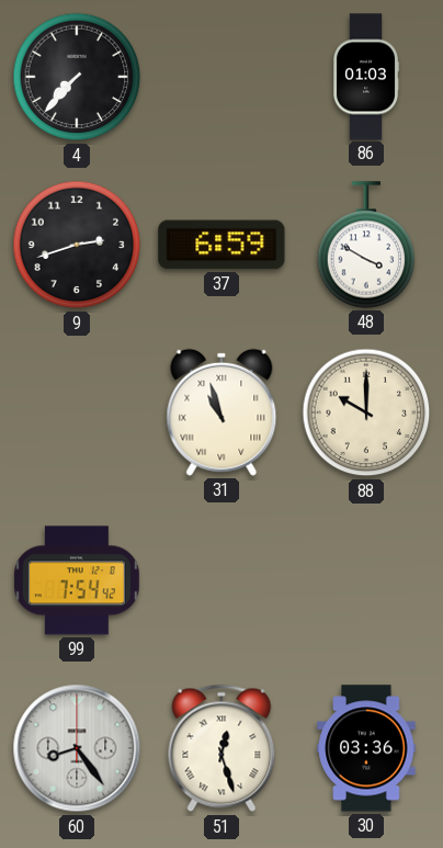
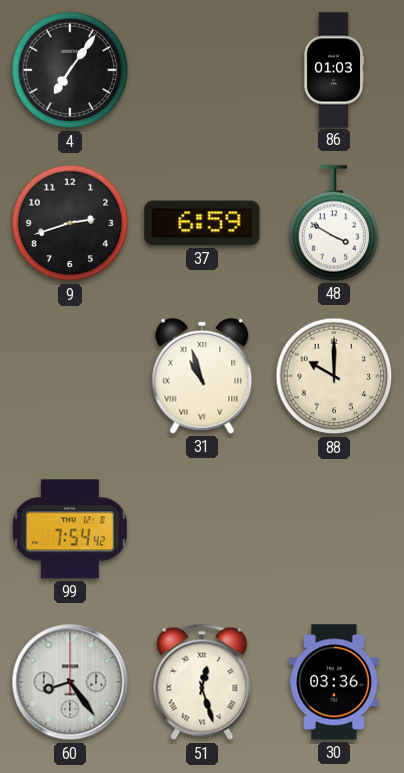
4: 7:37 -> 7:06
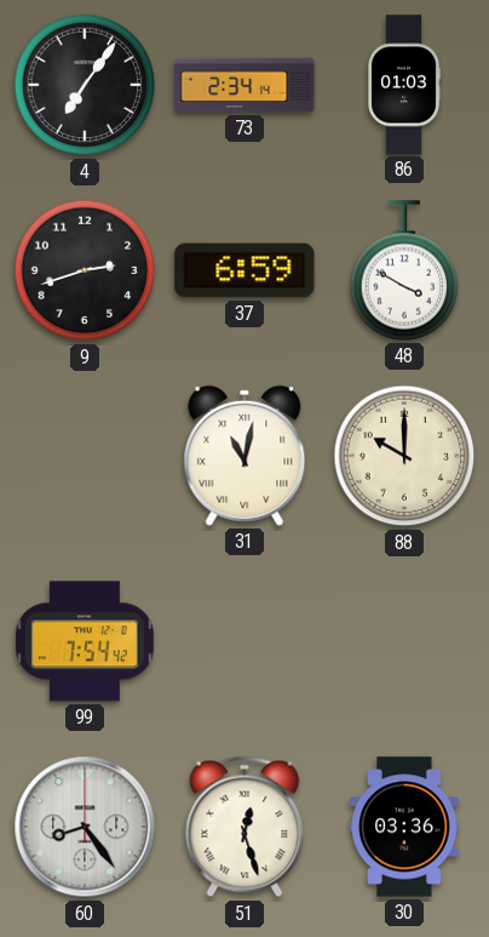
73: none -> 2:34
31: 10:57 -> 11:02
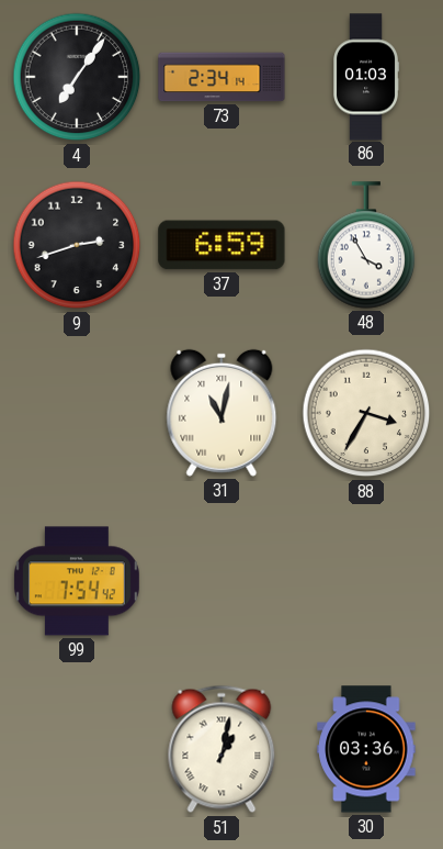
48: 3:50 -> 3:55
88: 10:00 -> 3:35
60: 8:24 -> none
51: 12:27 -> 1:02
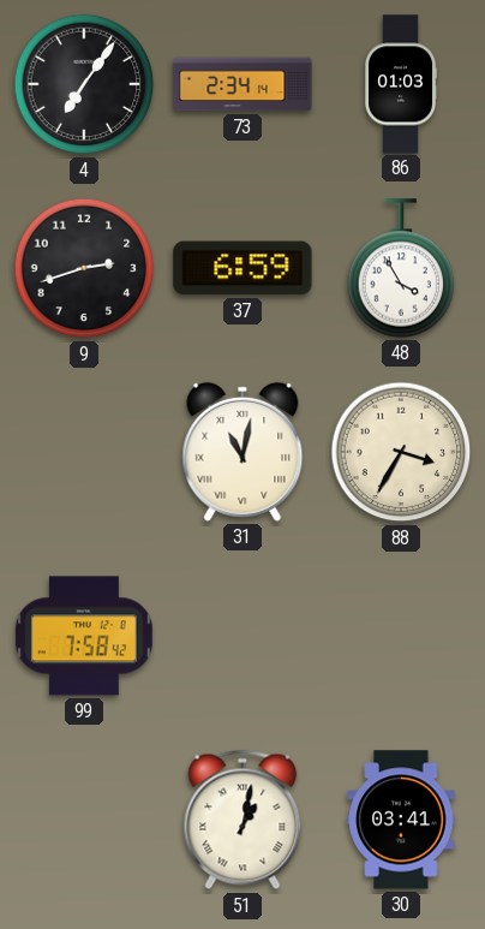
99: 7:54 -> 7:58
30: 03:36 -> 03:41
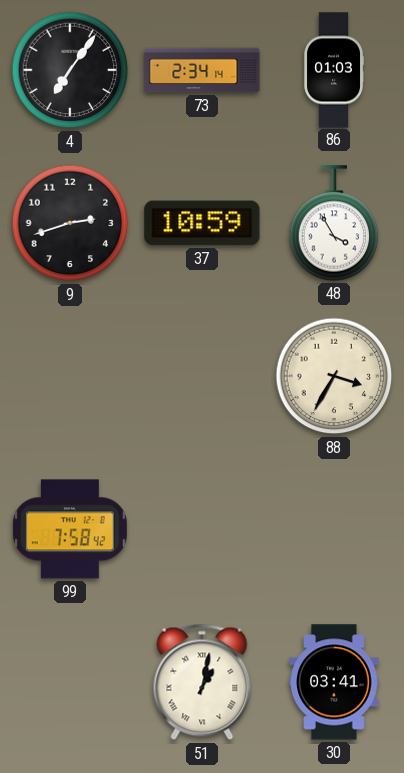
37: 6:59 -> 10:59
31: 11:02 -> none
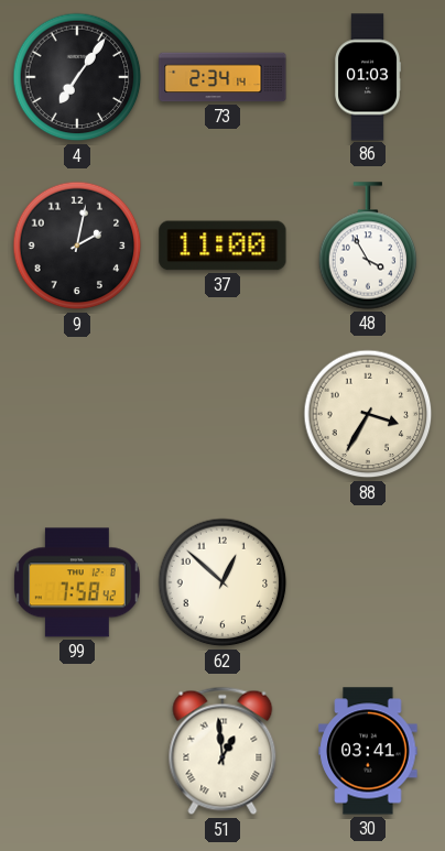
9: 2:42 -> 2:02
37: 10:59 -> 11:00
62: none -> 12:52
51: 1:02 -> 12:59
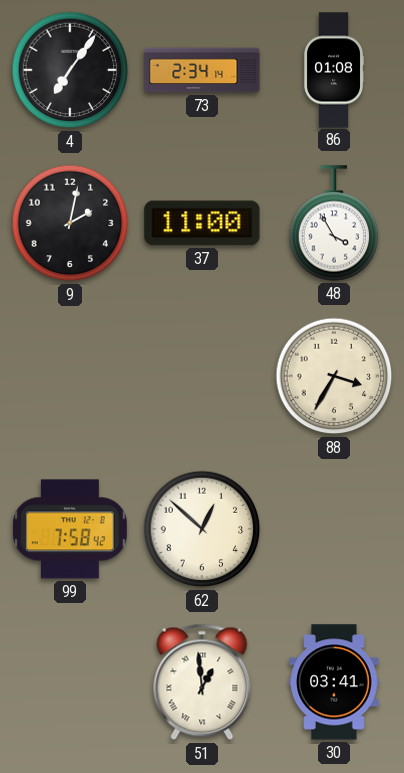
86: 01:03 -> 01:08
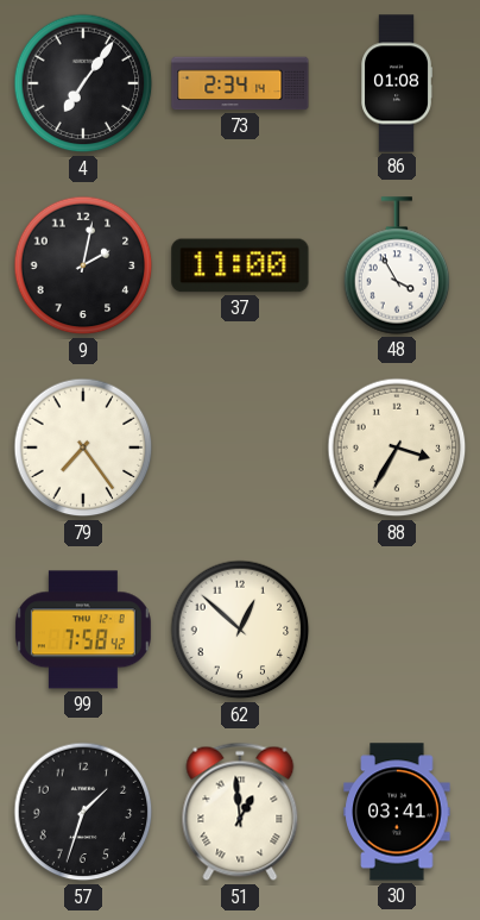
79: none -> 7:24
57: none -> 1:33
